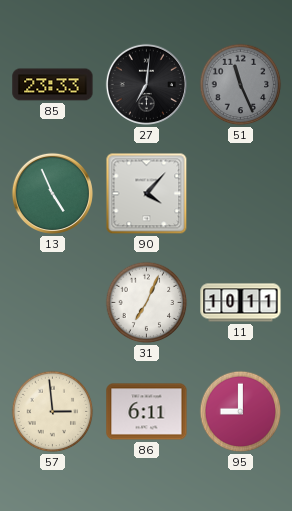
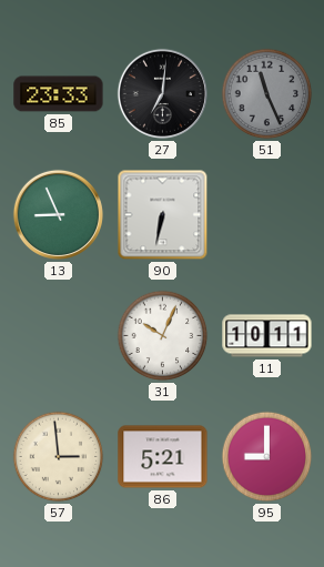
13: 4:56 -> 8:56
90: 4:07 -> 6:32
31: 7:04 -> 10:04
86: 6:11 -> 5:21
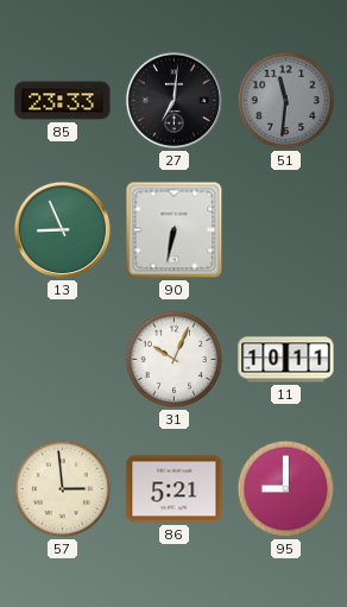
51: 11:26 -> 11:31
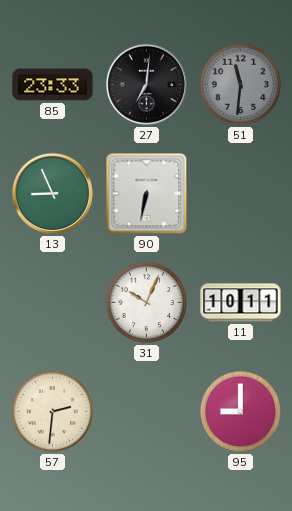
57: 2:59 -> 2:31
86: 5:21 -> none
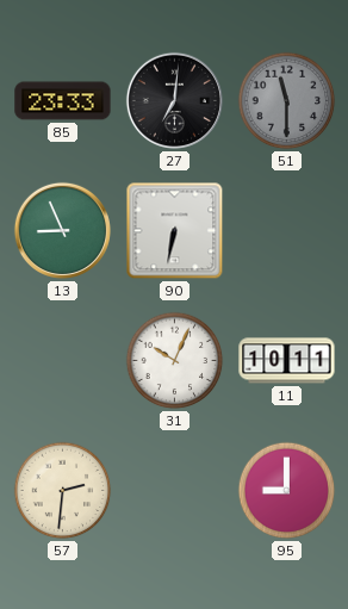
51: 11:31 -> 11:30
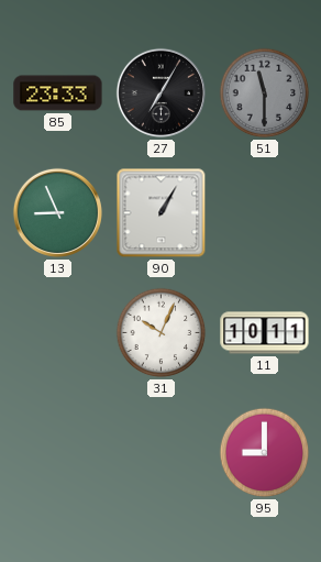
27: 7:01 -> 7:05
90: 6:32 -> 1:05
57: 2:31 -> none
